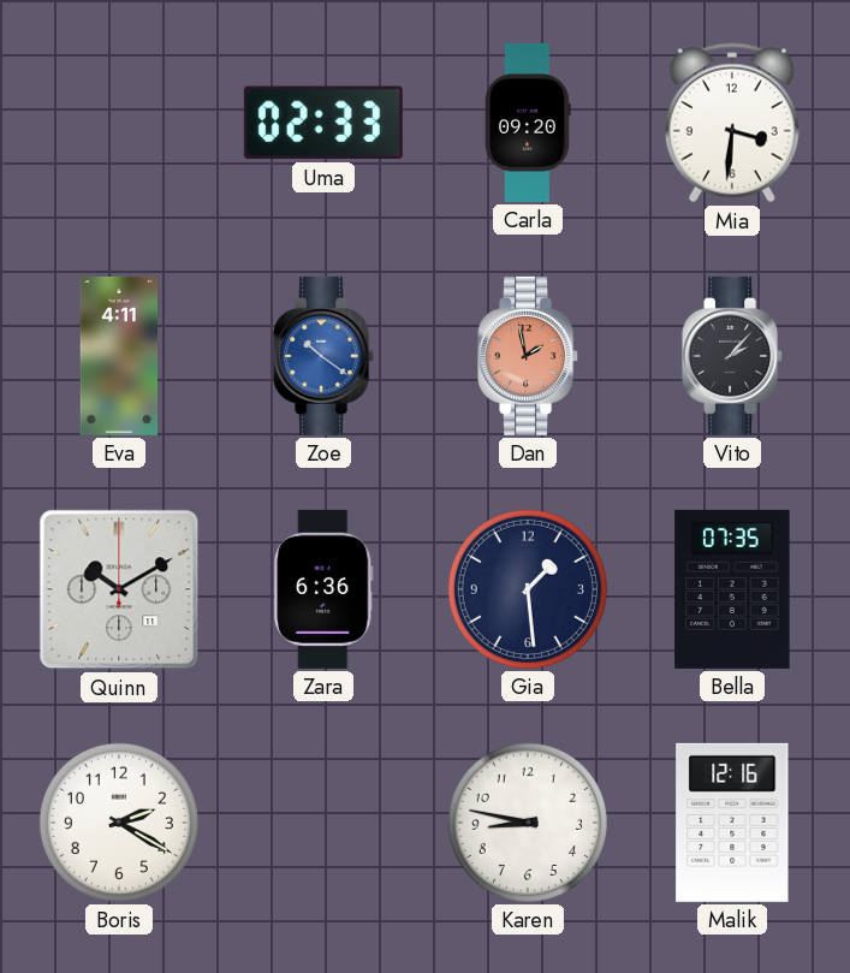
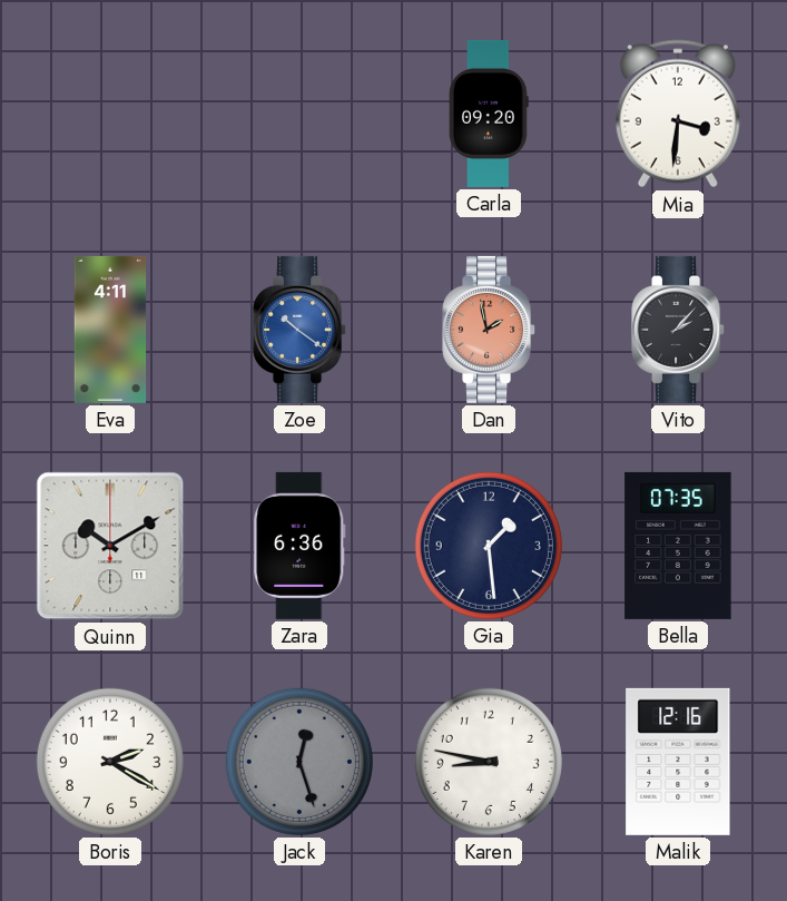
Uma: 02:33 -> none
Jack: none -> 12:27
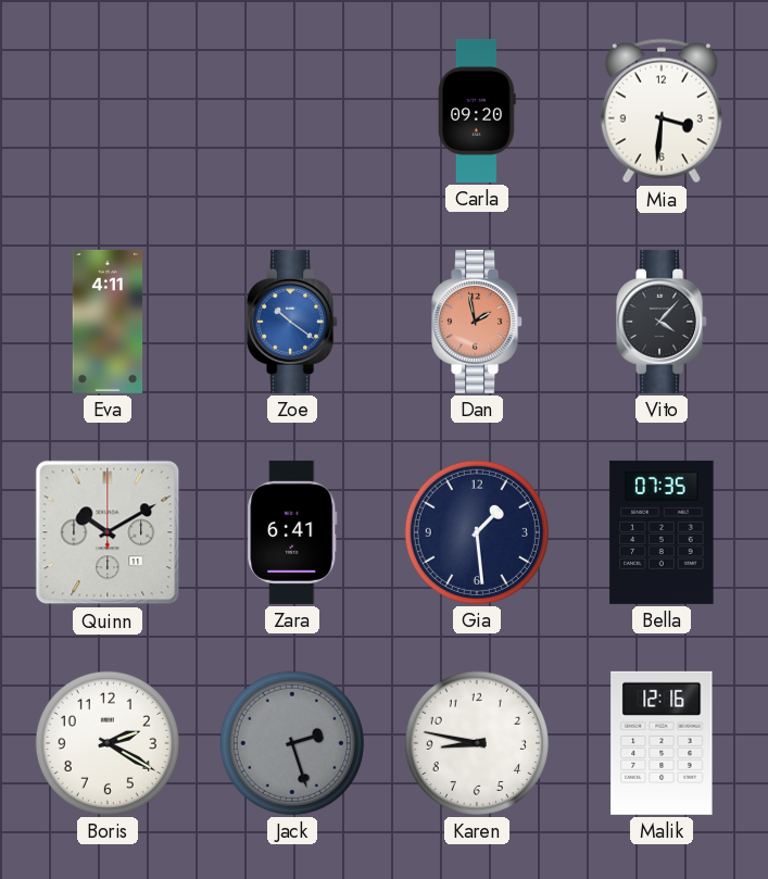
Vito: 2:07 -> 4:07
Zara: 6:36 -> 6:41
Jack: 12:27 -> 2:27
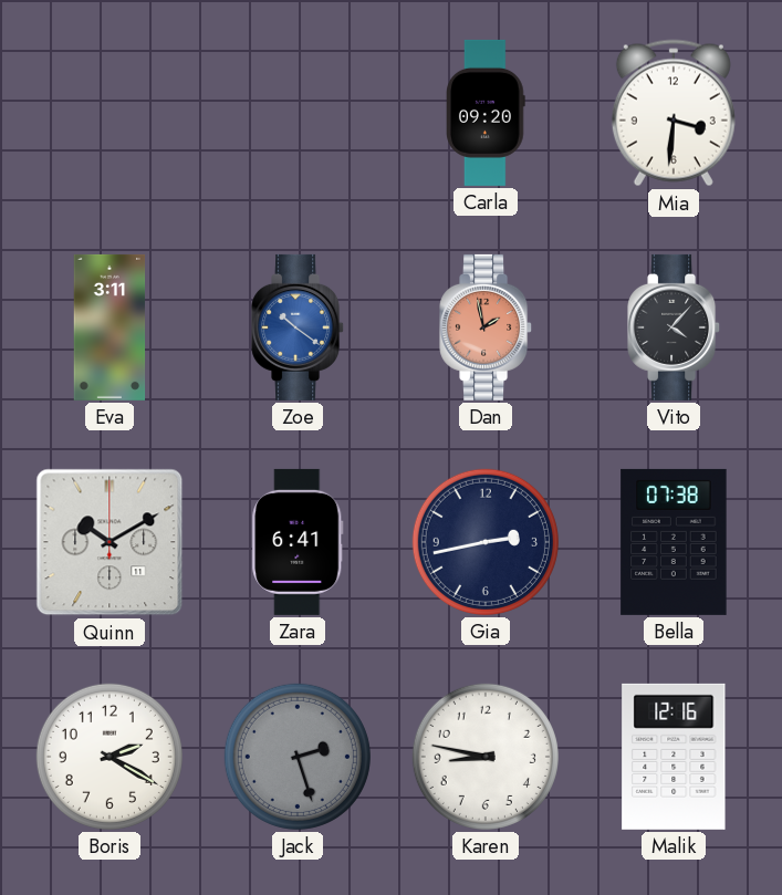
Eva: 4:11 -> 3:11
Gia: 1:29 -> 2:43
Bella: 07:35 -> 07:38
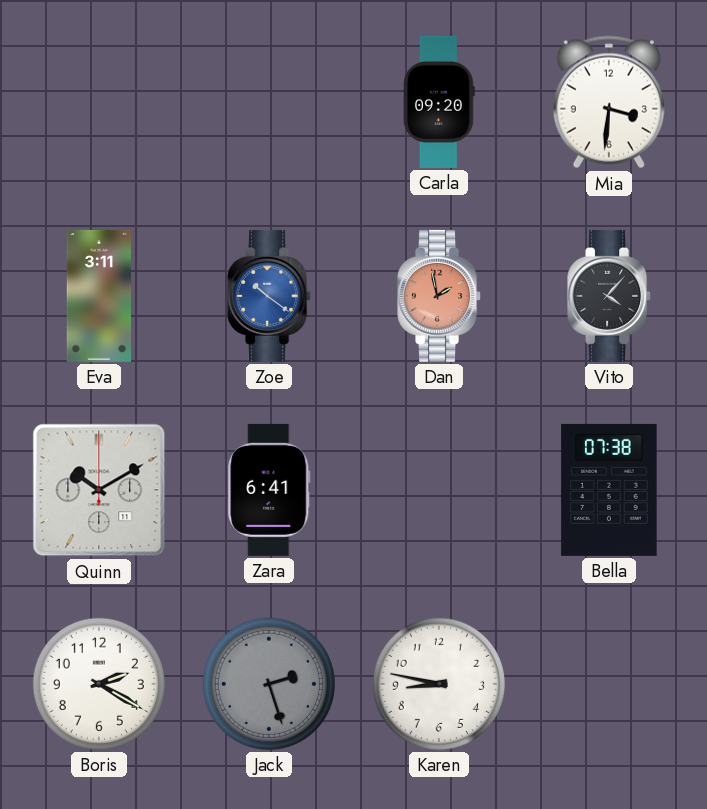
Gia: 2:43 -> none
Malik: 12:16 -> none
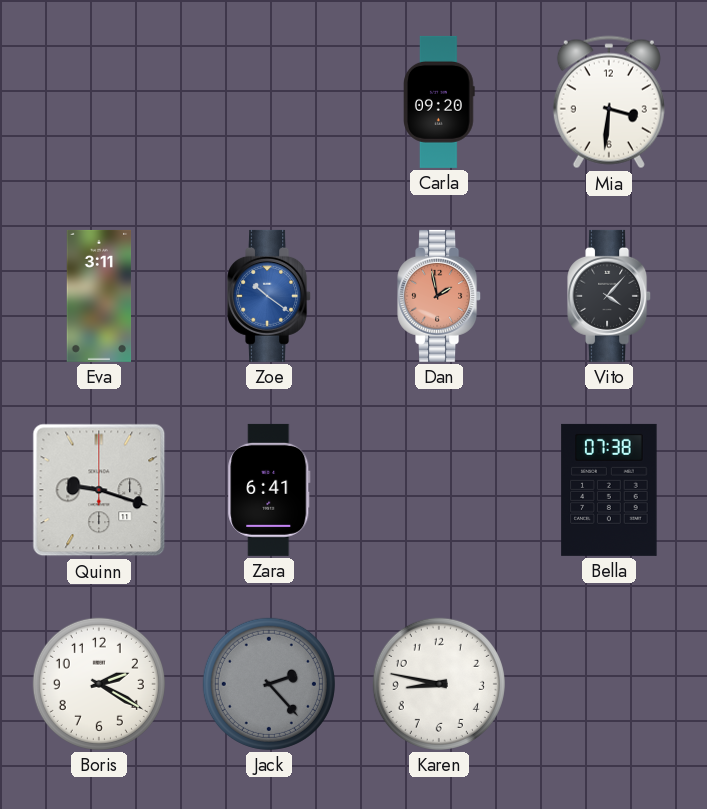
Quinn: 10:10 -> 9:18
Jack: 2:27 -> 2:23
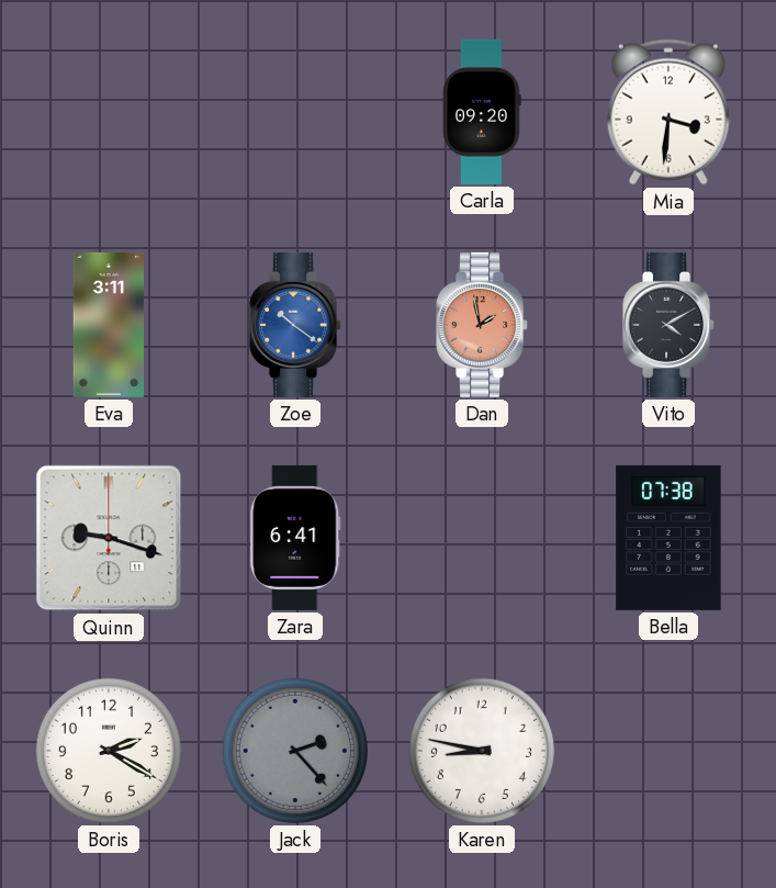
Vito: 4:07 -> 4:10
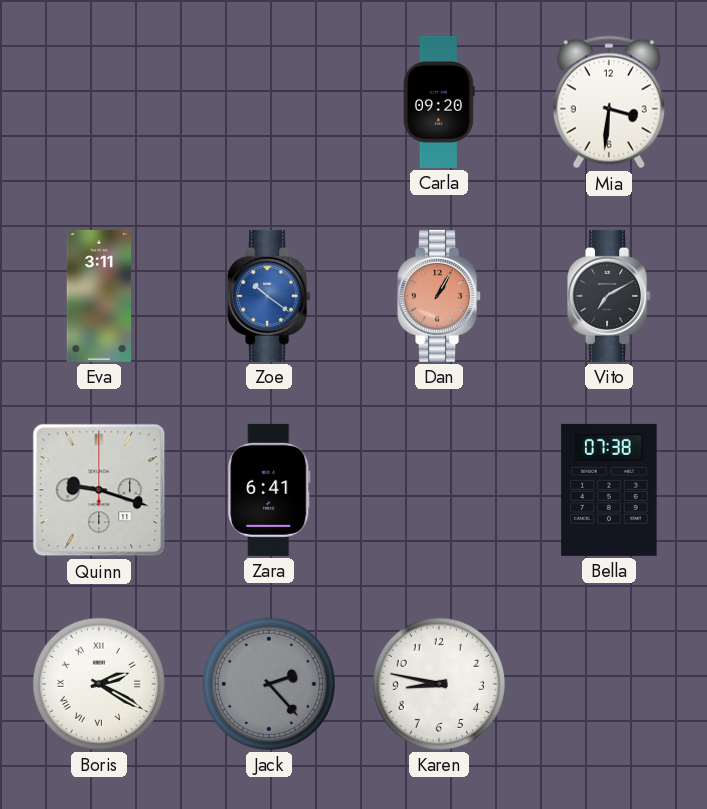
Dan: 1:58 -> 1:05
Vito: 4:10 -> 7:10
Boris numerals: Arabic -> Roman
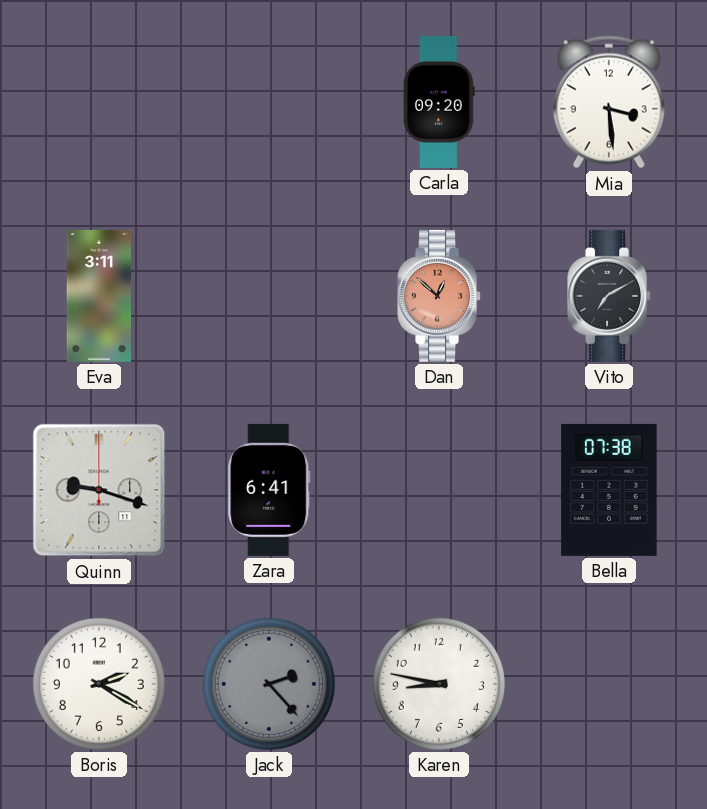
Mia: 3:31 -> 3:29
Zoe: 10:21 -> none
Dan: 1:05 -> 12:52
Boris numerals: Roman -> Arabic
